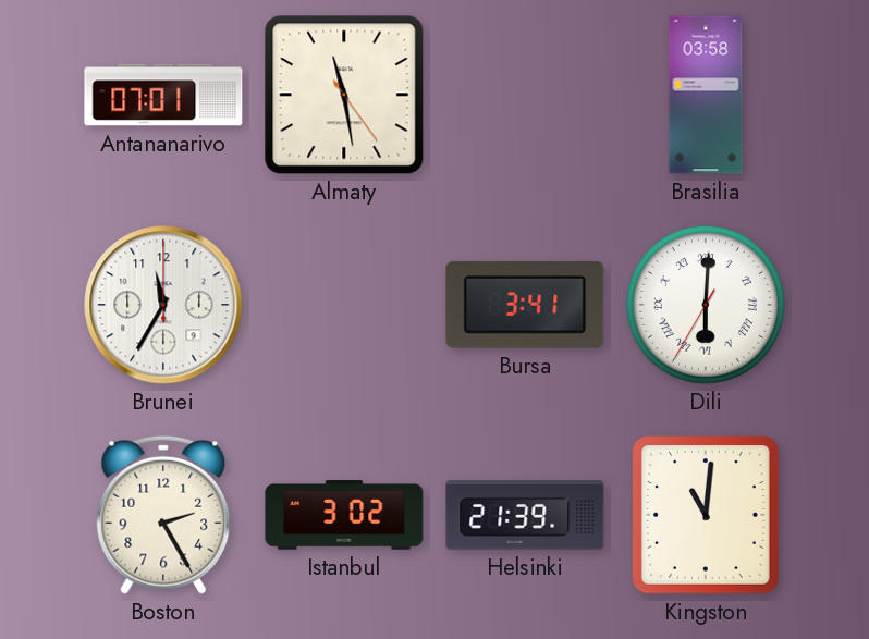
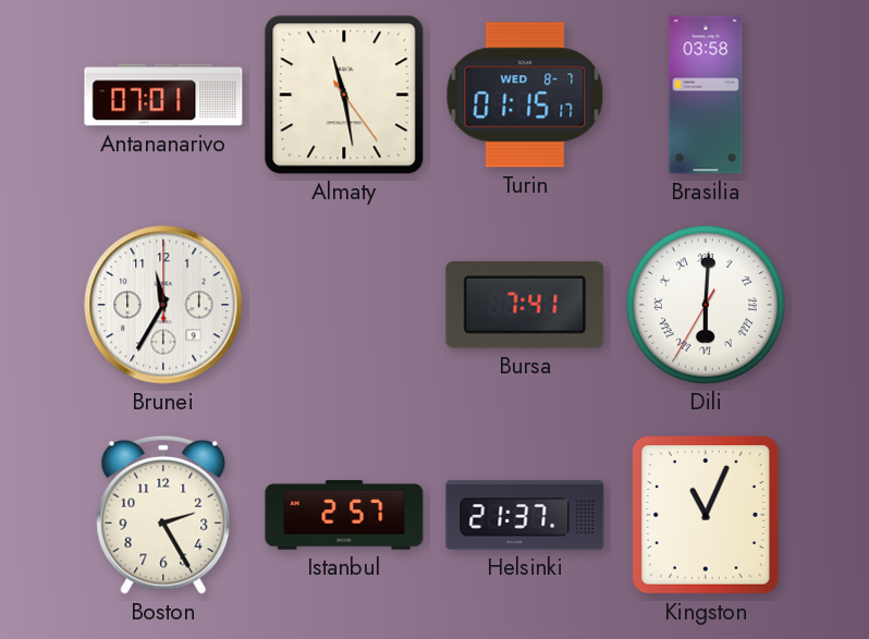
Turin: none -> 01:15
Bursa: 3:41 -> 7:41
Istanbul: 3:02 -> 2:57
Helsinki: 21:39 -> 21:37
Kingston: 11:01 -> 11:04
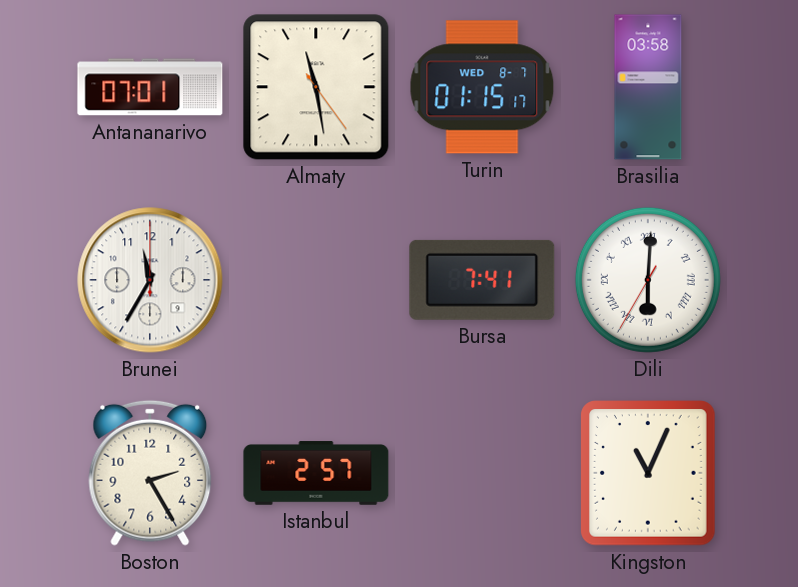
Helsinki: 21:37 -> none
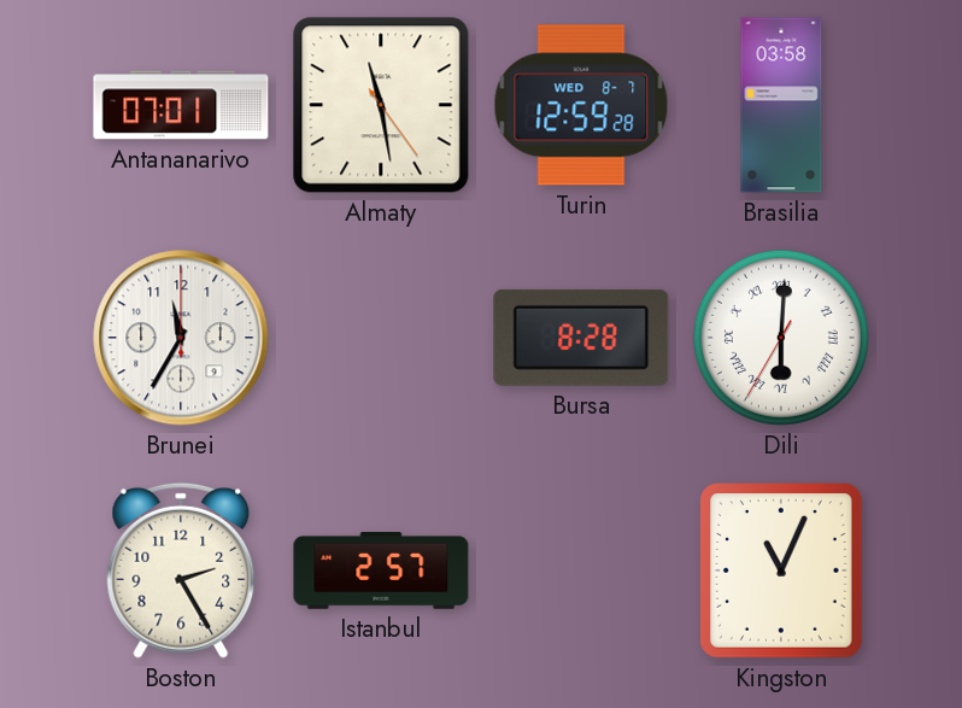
Turin: 01:15 -> 12:59
Bursa: 7:41 -> 8:28
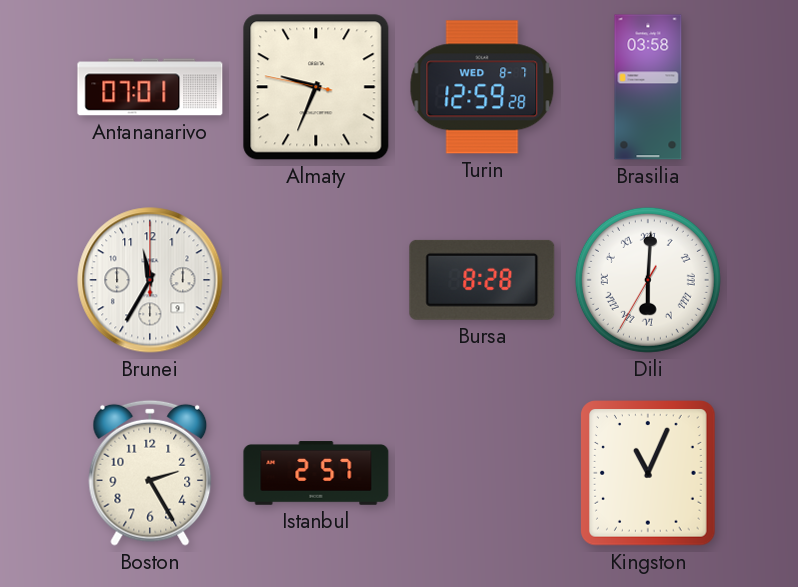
Almaty: 11:28 -> 9:33
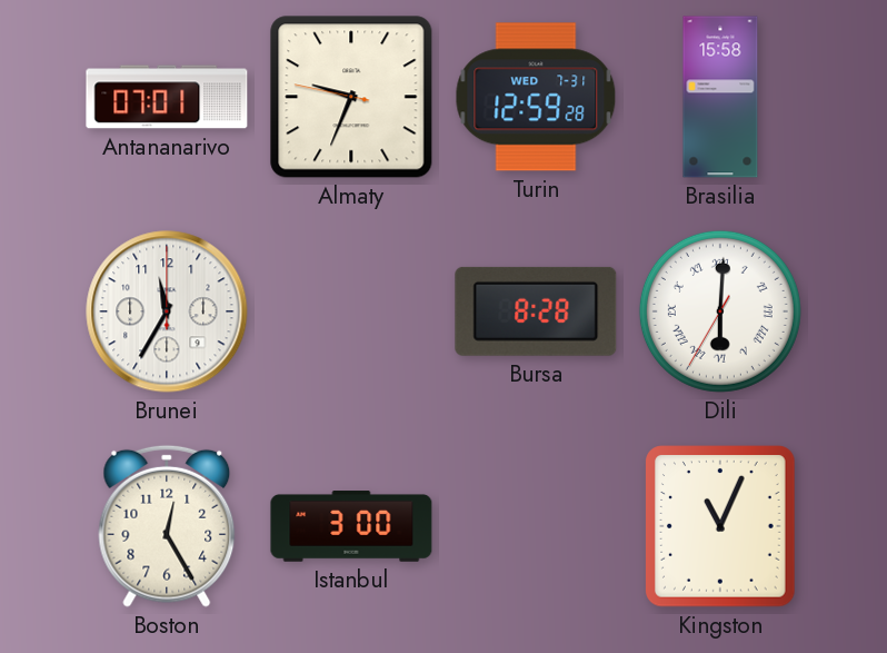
Turin date: WED 8-7 -> WED 7-31
Brasilia: 03:58 -> 15:58
Boston: 2:25 -> 12:25
Istanbul: 2:57 -> 3:00
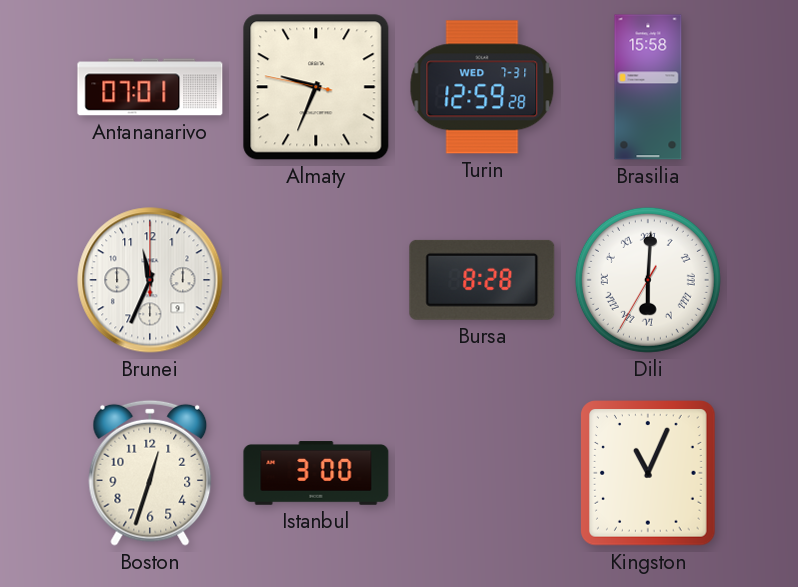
Brunei: 11:35 -> 11:34
Boston: 12:25 -> 12:33
